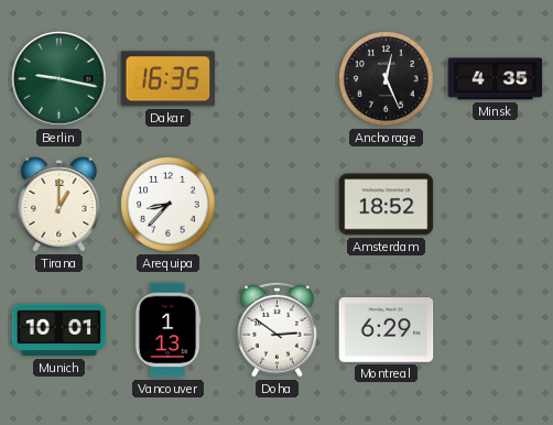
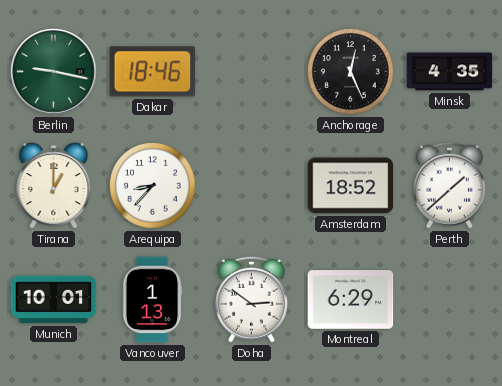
Dakar: 16:35 -> 18:46
Perth: none -> 1:38
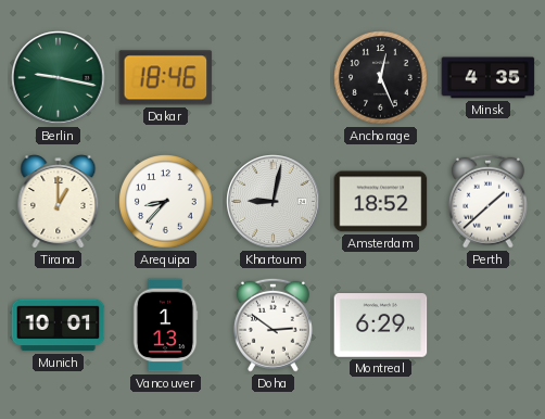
Khartoum: none -> 9:02
